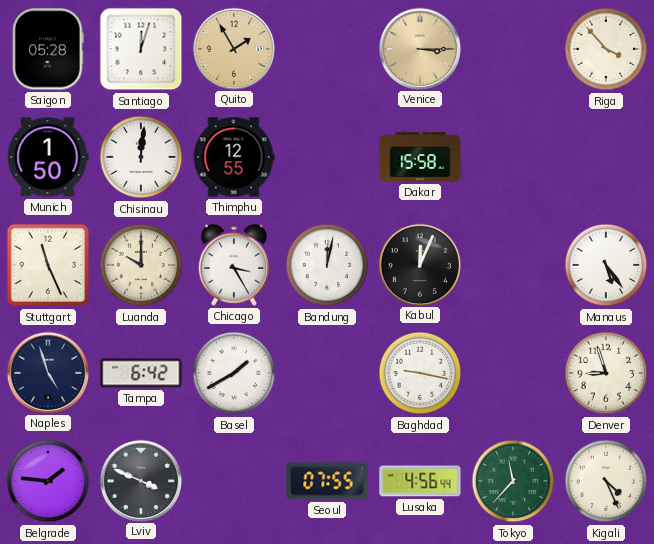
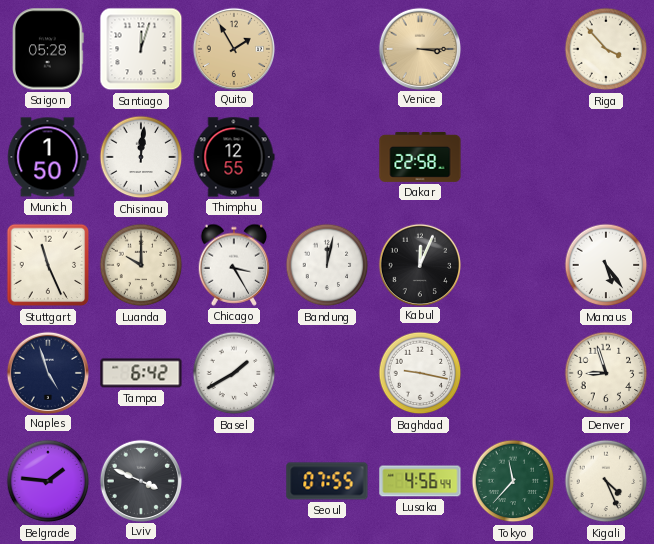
Dakar: 15:58 -> 22:58
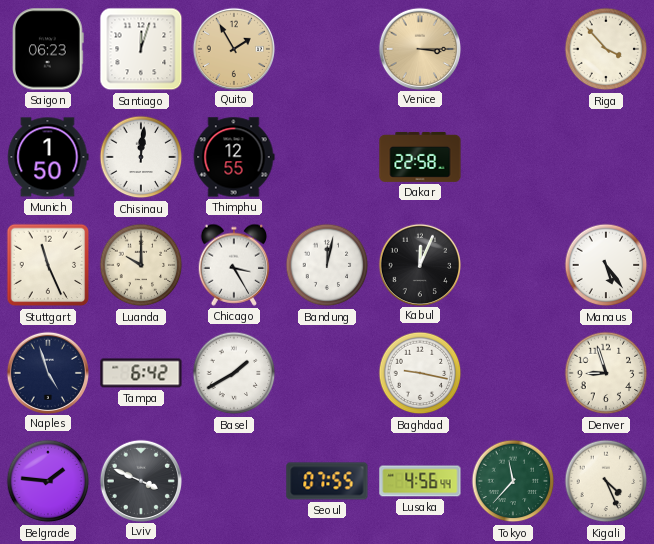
Saigon: 05:28 -> 06:23
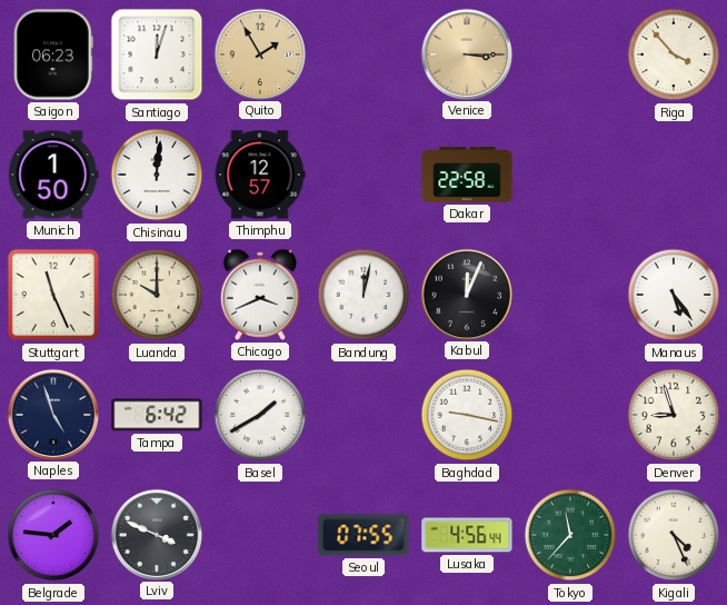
Thimphu: 12:55 -> 12:57
Chicago: 3:25 -> 3:41
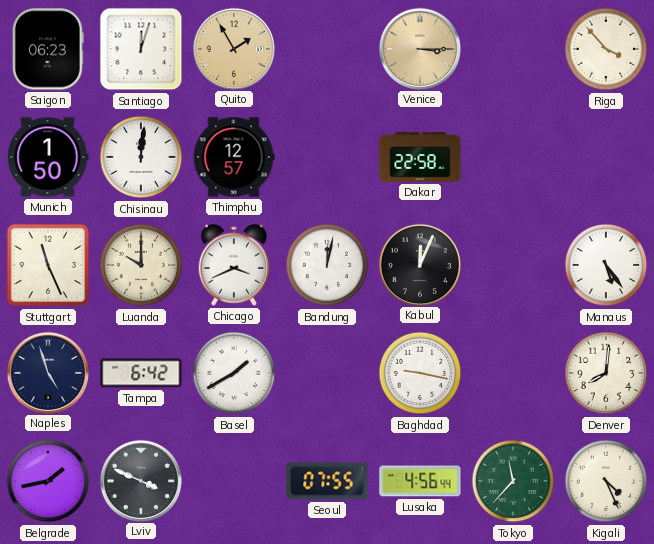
Denver: 8:57 -> 8:01
Belgrade: 1:46 -> 1:43
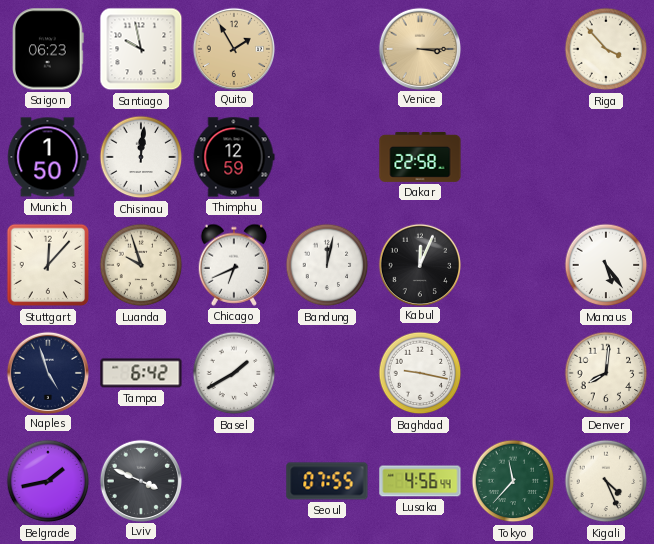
Santiago: 12:03 -> 9:58
Thimphu: 12:57 -> 12:59
Stuttgart: 11:26 -> 12:07
Luanda: 10:00 -> 9:57
Chicago: 3:41 -> 6:41
